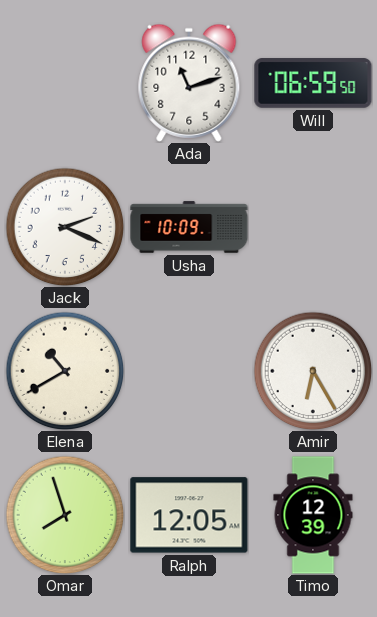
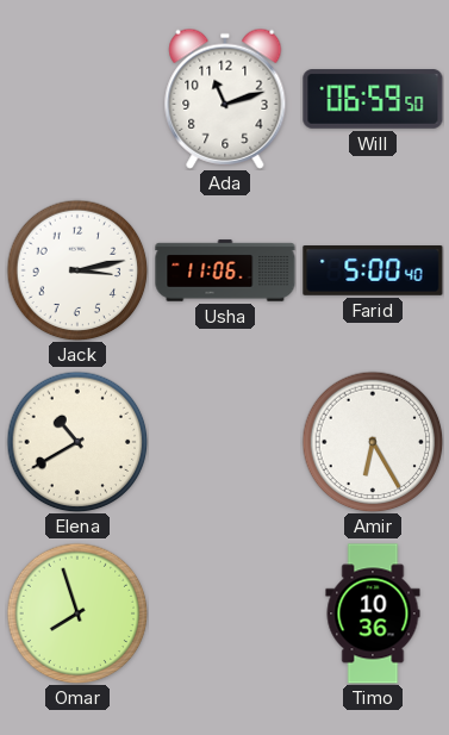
Jack: 2:19 -> 3:13
Usha: 10:09 -> 11:06
Farid: none -> 5:00
Ralph: 12:05 -> none
Timo: 12:39 -> 10:36
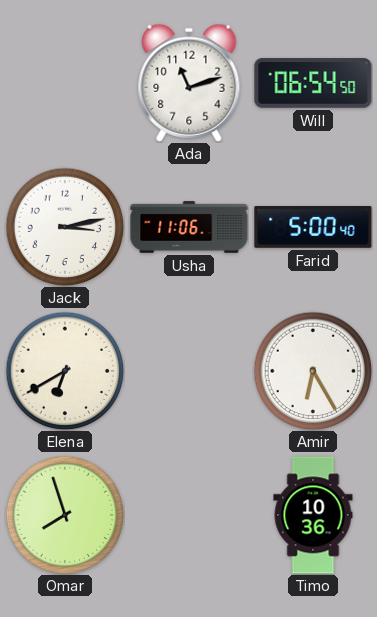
Will: 06:59 -> 06:54
Elena: 10:40 -> 6:40
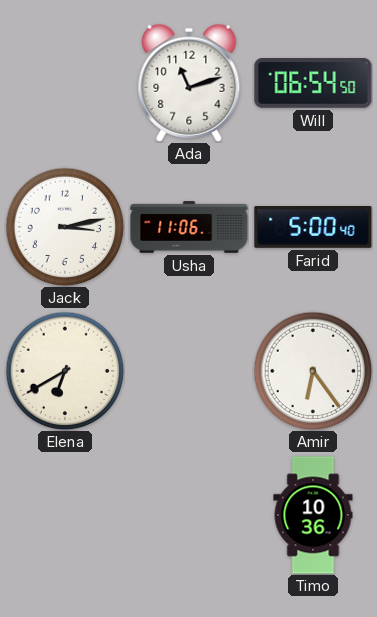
Amir: 6:25 -> 6:24
Omar: 7:57 -> none
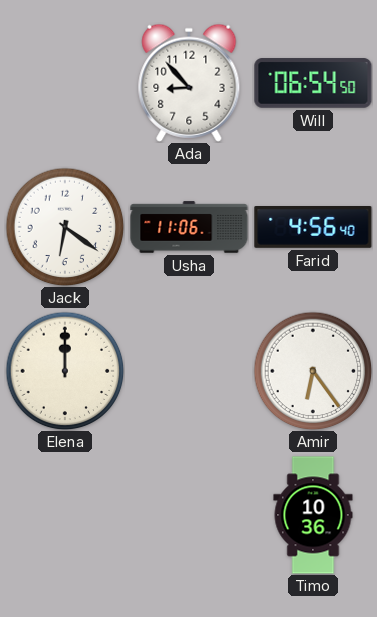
Ada: 11:12 -> 8:53
Jack: 3:13 -> 6:21
Farid: 5:00 -> 4:56
Elena: 6:40 -> 12:00
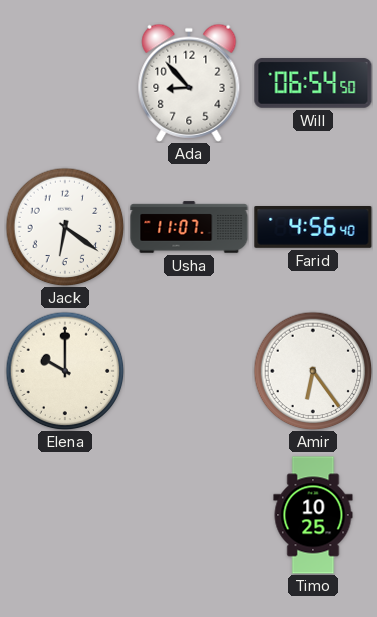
Usha: 11:06 -> 11:07
Elena: 12:00 -> 10:00
Timo: 10:36 -> 10:25
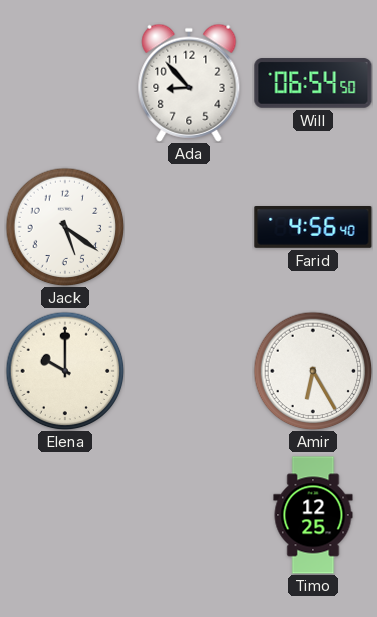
Jack: 6:21 -> 5:21
Usha: 11:07 -> none
Amir: 6:24 -> 6:25
Timo: 10:25 -> 12:25
